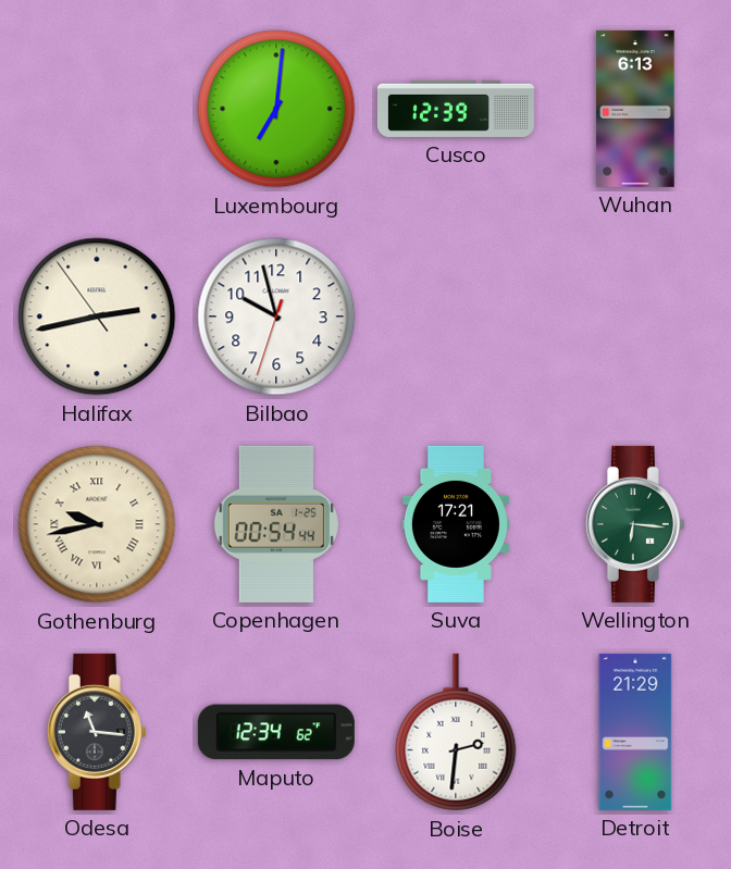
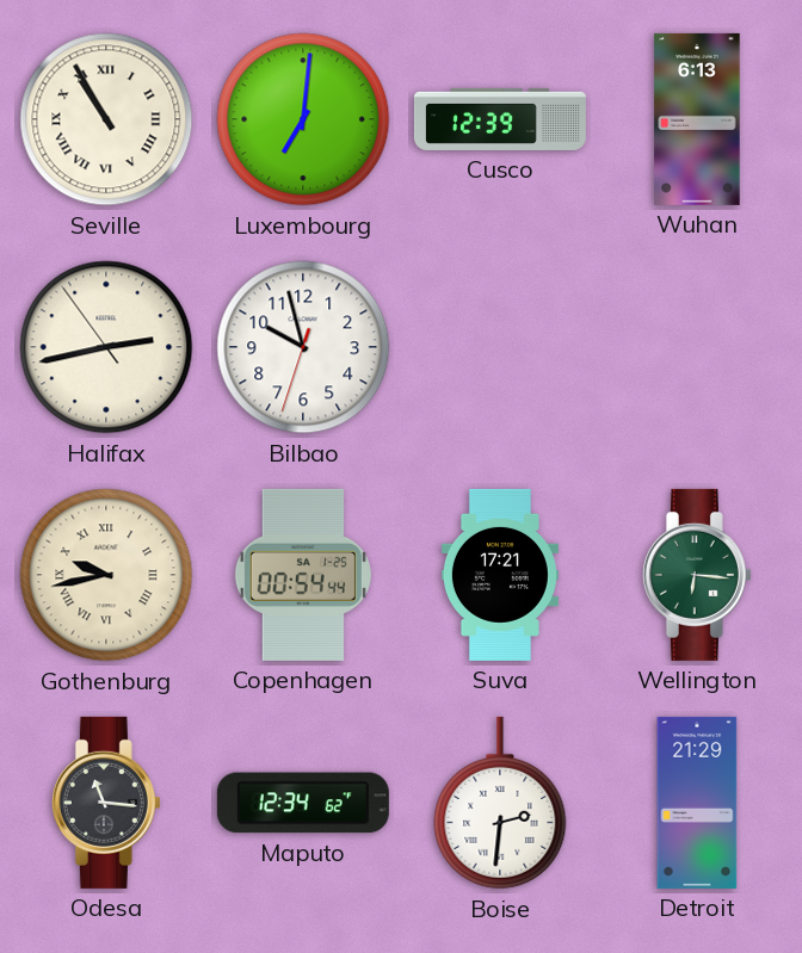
Seville: none -> 10:55
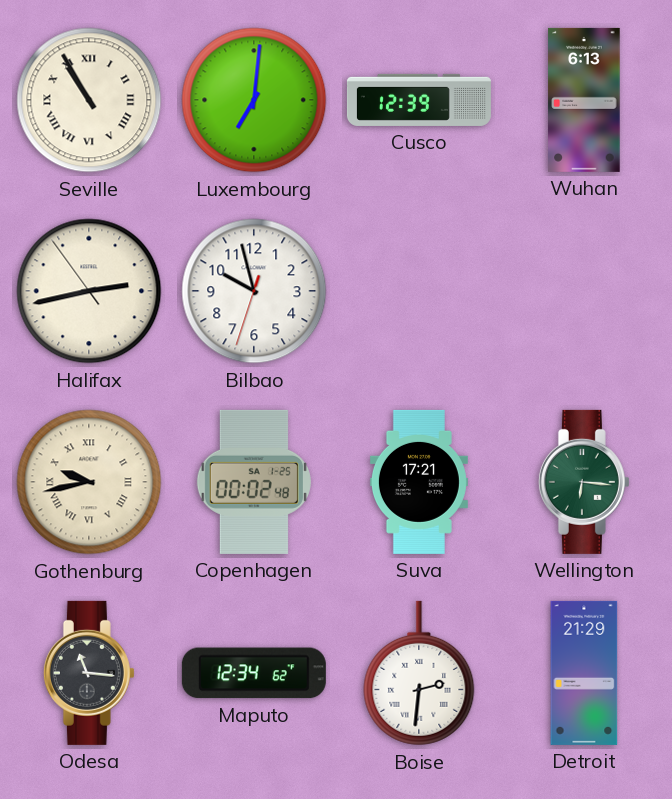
Copenhagen: 00:54 -> 00:02
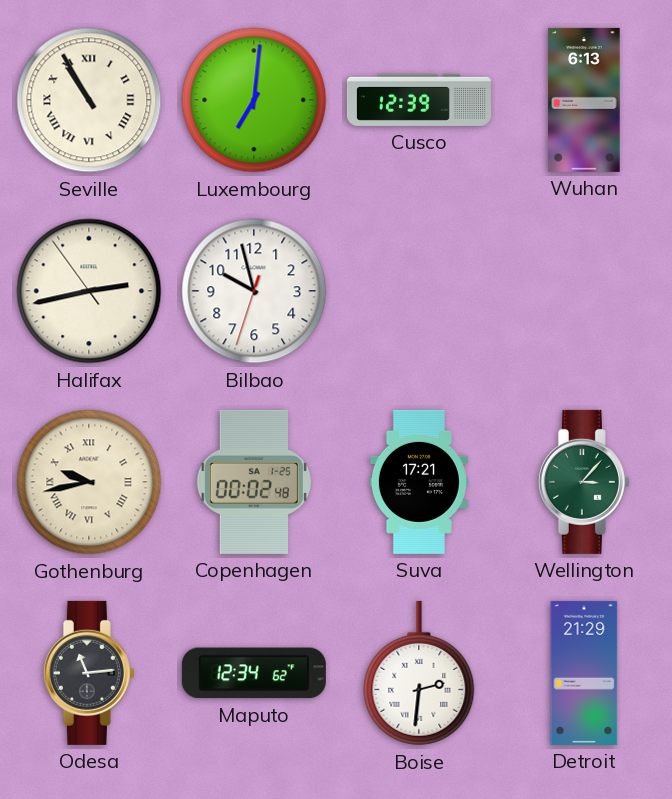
Wellington: 6:16 -> 3:07
Odesa: 11:16 -> 11:14
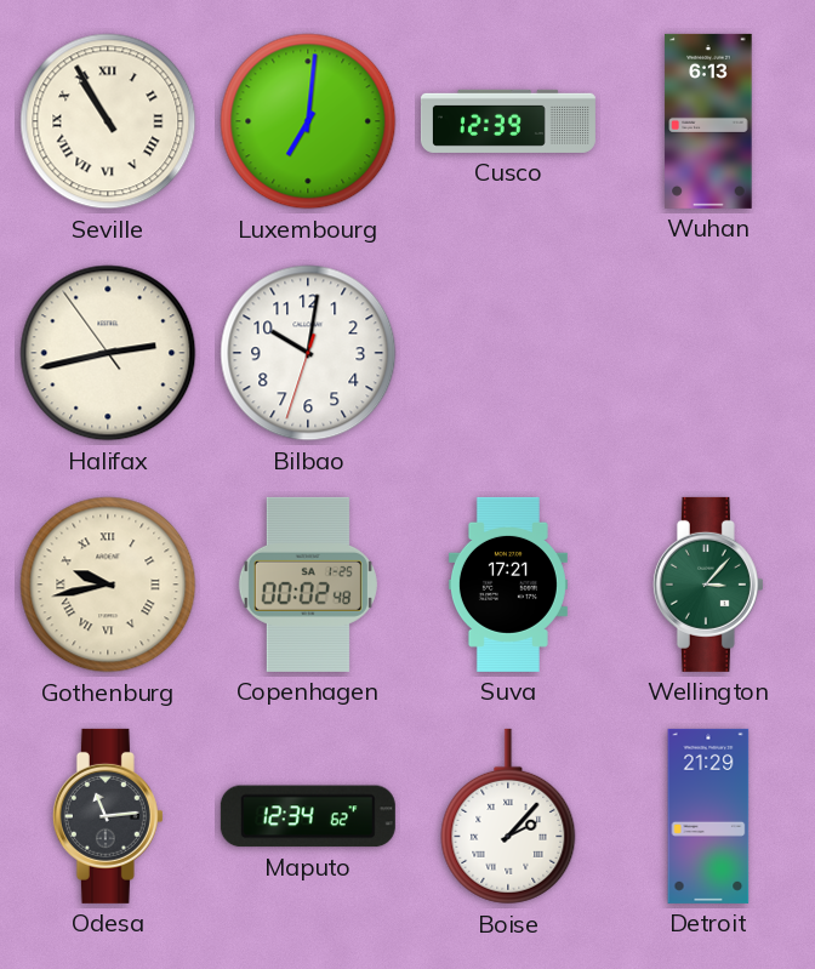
Bilbao: 9:57 -> 10:01
Boise: 2:31 -> 2:07
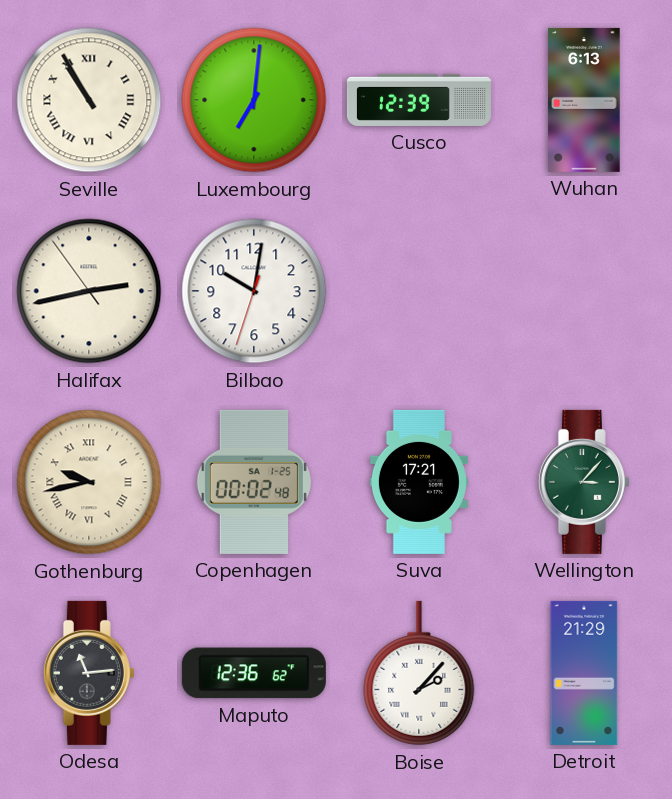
Maputo: 12:34 -> 12:36
